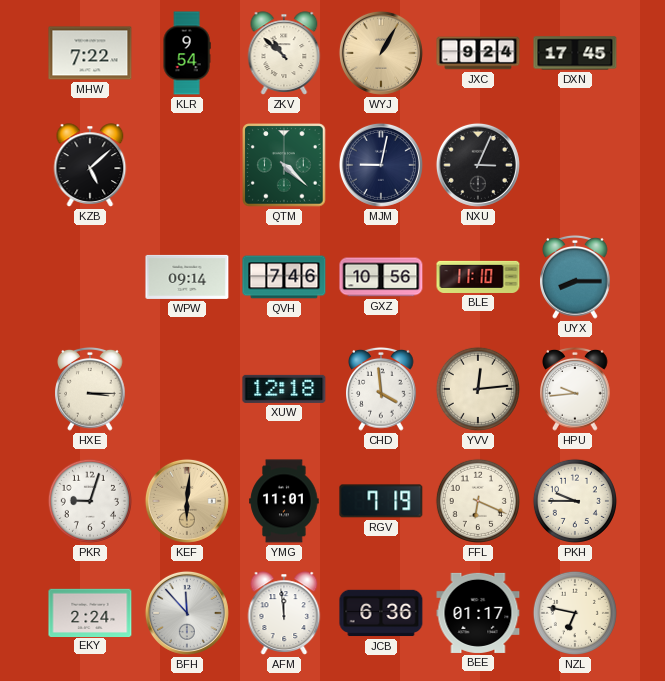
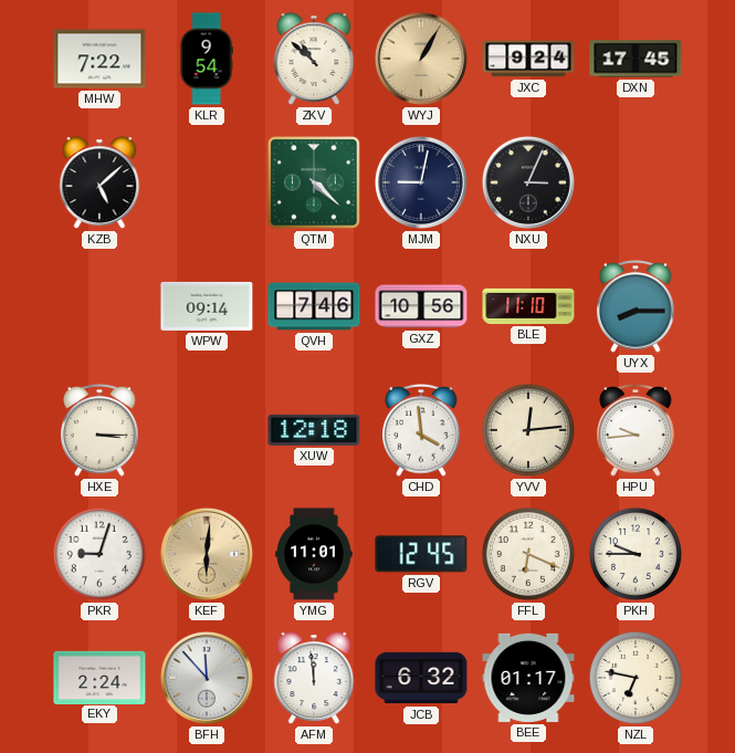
RGV: 7:19 -> 12:45
JCB: 6:36 -> 6:32
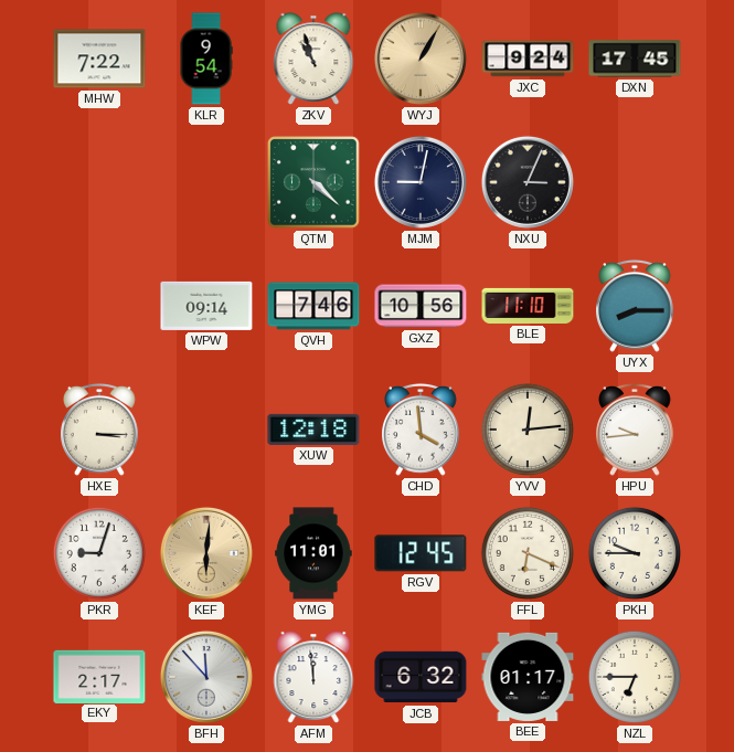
ZKV: 10:52 -> 10:57
KZB: 5:08 -> none
EKY: 2:24 -> 2:17
NZL: 6:47 -> 6:45
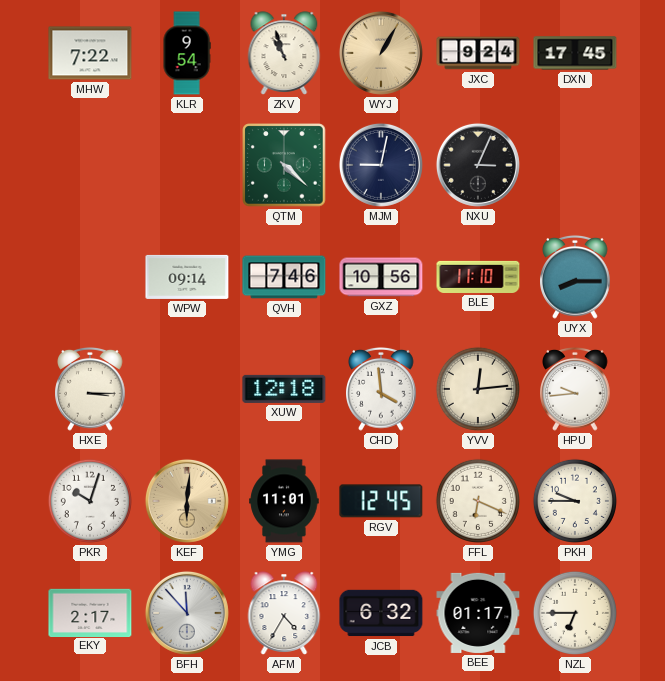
PKR: 9:03 -> 10:03
AFM: 11:59 -> 4:35
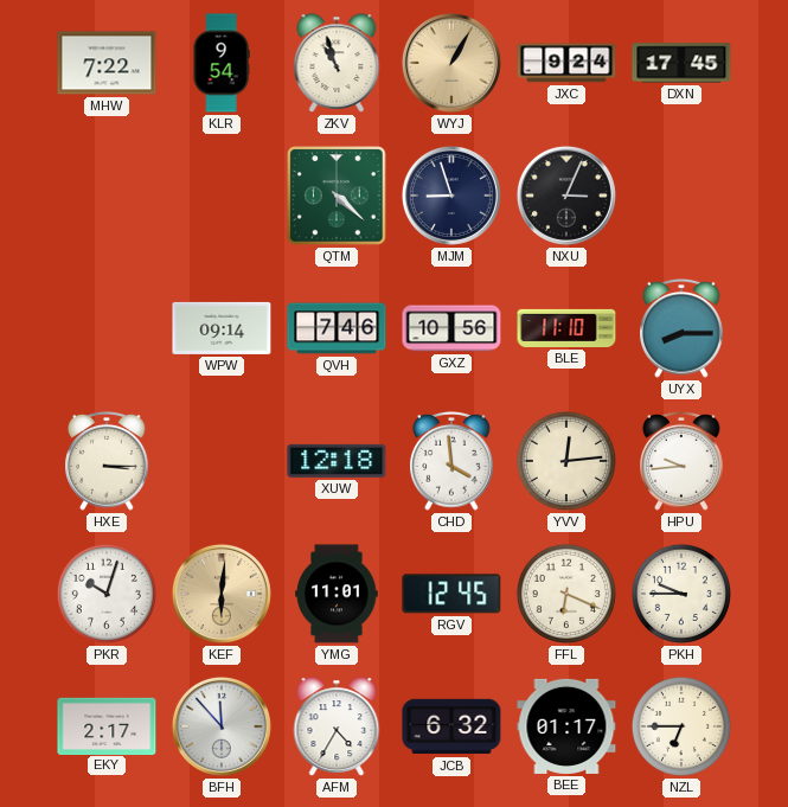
MJM: 9:02 -> 8:57
